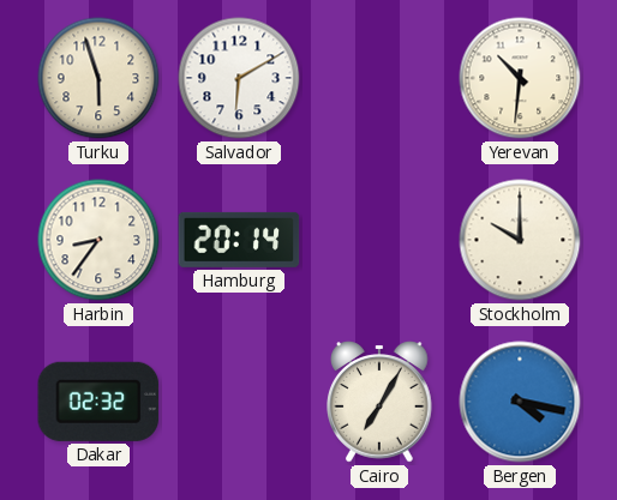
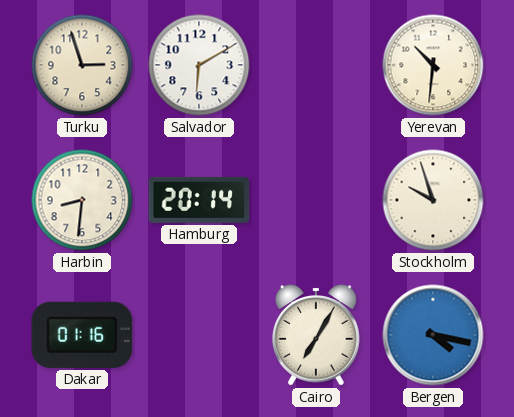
Turku: 5:57 -> 2:57
Harbin: 8:36 -> 8:31
Stockholm: 10:00 -> 9:57
Dakar: 02:32 -> 01:16
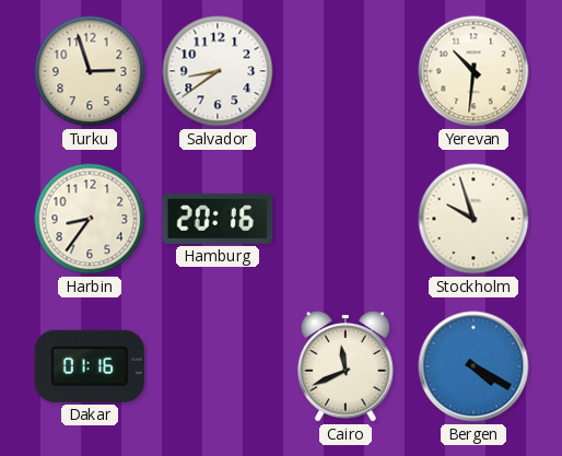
Salvador: 6:10 -> 8:39
Harbin: 8:31 -> 8:36
Hamburg: 20:14 -> 20:16
Cairo: 7:05 -> 11:41
Bergen: 4:17 -> 4:20
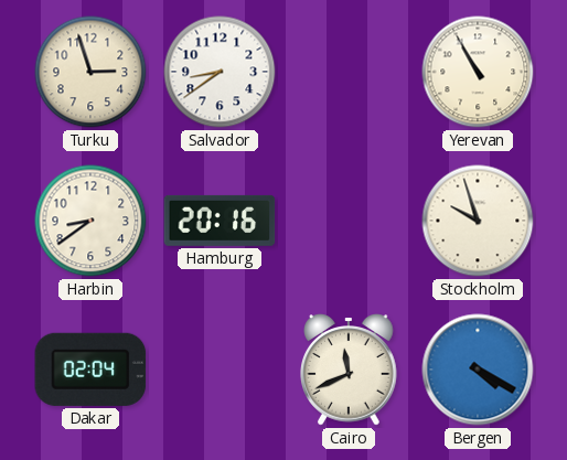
Yerevan: 10:31 -> 10:55
Harbin: 8:36 -> 8:39
Dakar: 01:16 -> 02:04
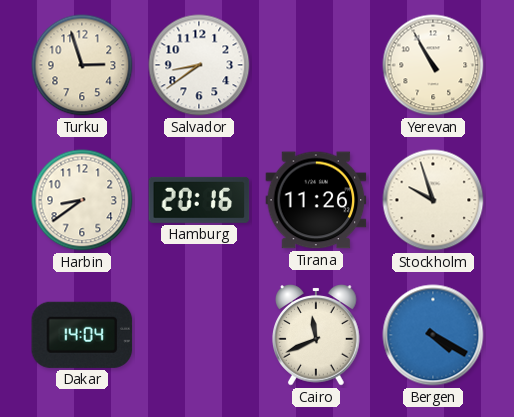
Tirana: none -> 11:26
Dakar: 02:04 -> 14:04
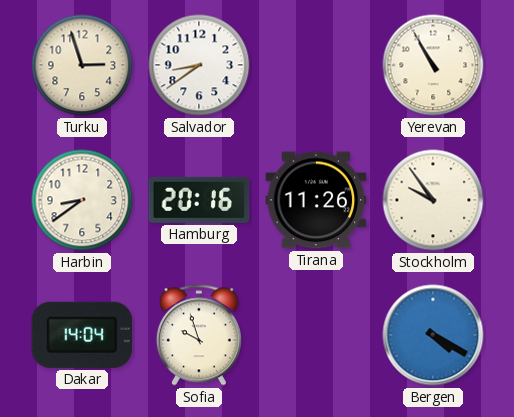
Stockholm: 9:57 -> 9:54
Sofia: none -> 9:57
Cairo: 11:41 -> none
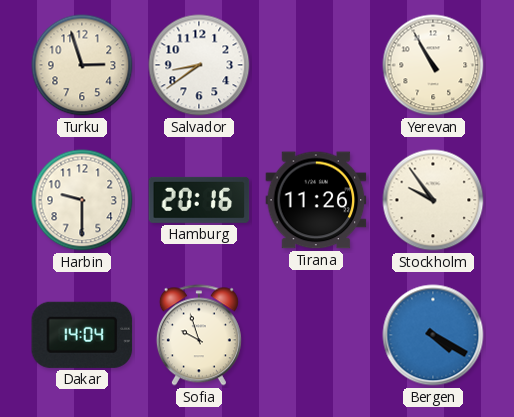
Harbin: 8:39 -> 9:30
